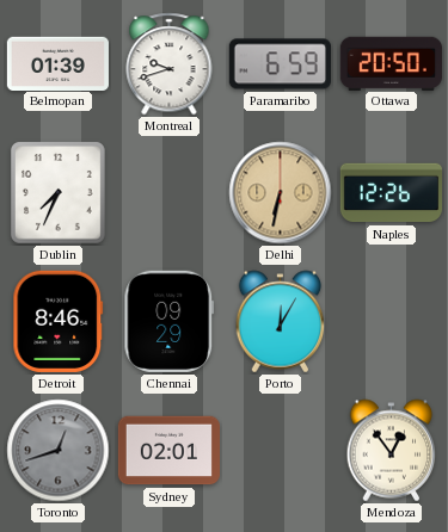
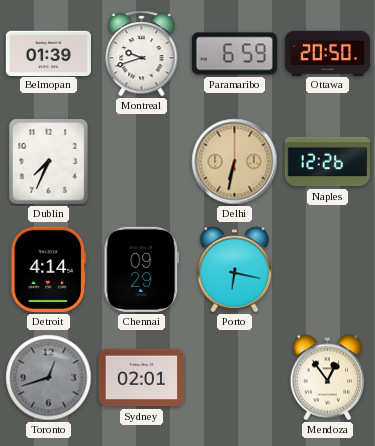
Detroit: 8:46 -> 4:14
Porto: 12:05 -> 6:17
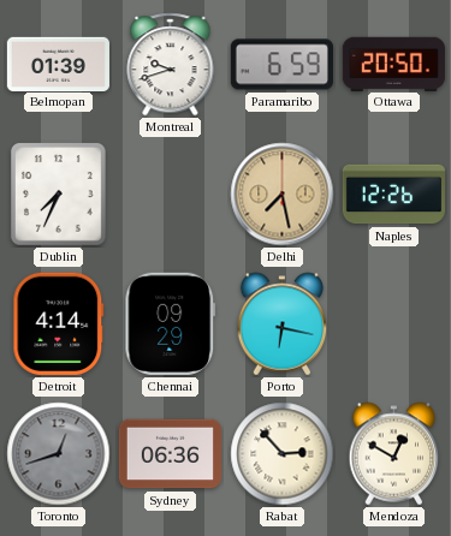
Delhi: 6:32 -> 7:28
Sydney: 02:01 -> 06:36
Rabat: none -> 2:53
Mendoza: 12:54 -> 12:50
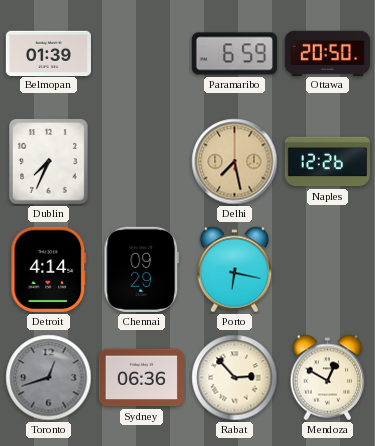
Montreal: 9:42 -> none
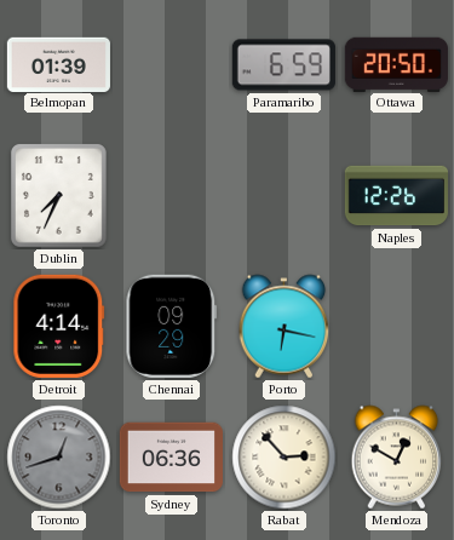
Delhi: 7:28 -> none
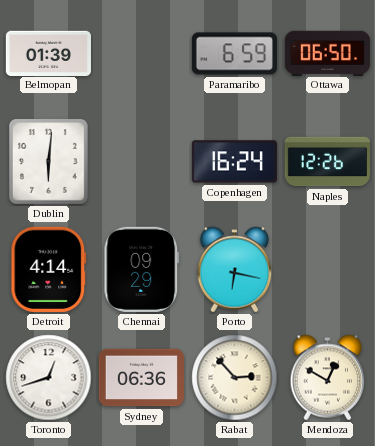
Ottawa: 20:50 -> 06:50
Dublin: 7:34 -> 6:01
Copenhagen: none -> 16:24
Toronto dial: grey -> white
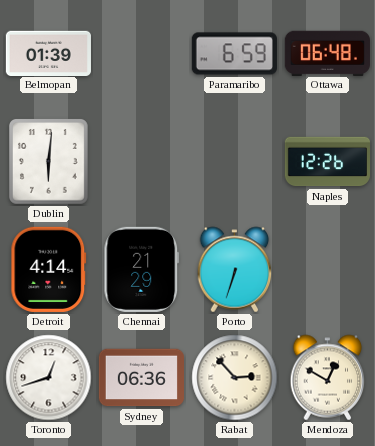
Ottawa: 06:50 -> 06:48
Copenhagen: 16:24 -> none
Chennai: 09:29 -> 21:29
Porto: 6:17 -> 6:33
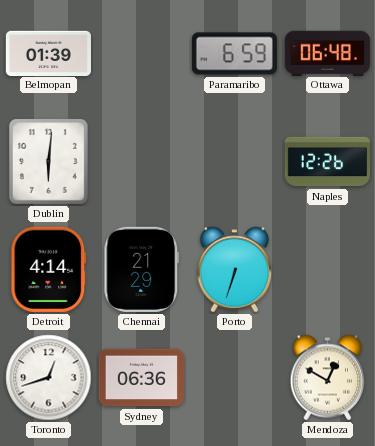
Rabat: 2:53 -> none
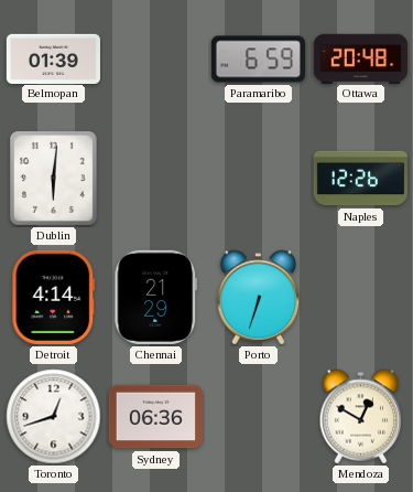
Ottawa: 06:48 -> 20:48
